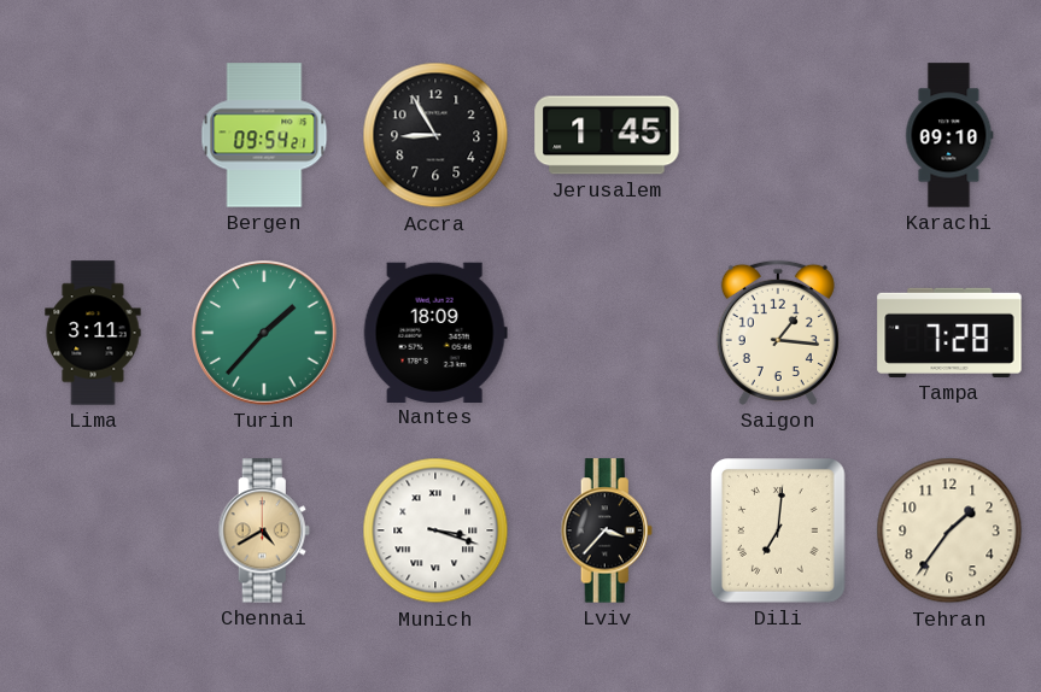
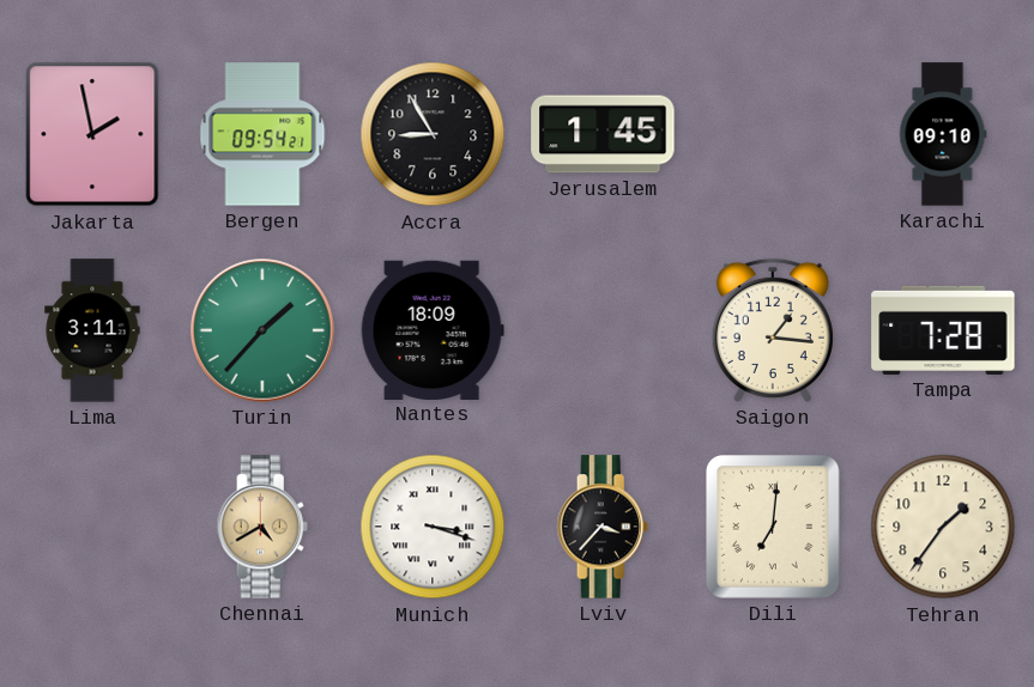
Jakarta: none -> 1:58
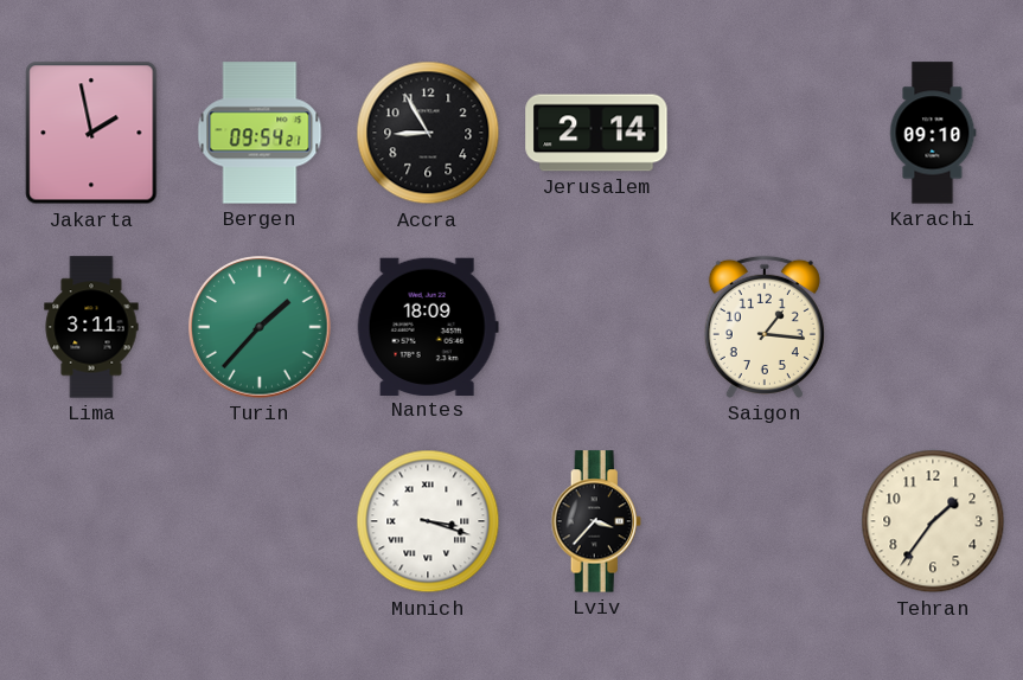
Jerusalem: 1:45 -> 2:14
Tampa: 7:28 -> none
Chennai: 4:40 -> none
Dili: 7:01 -> none
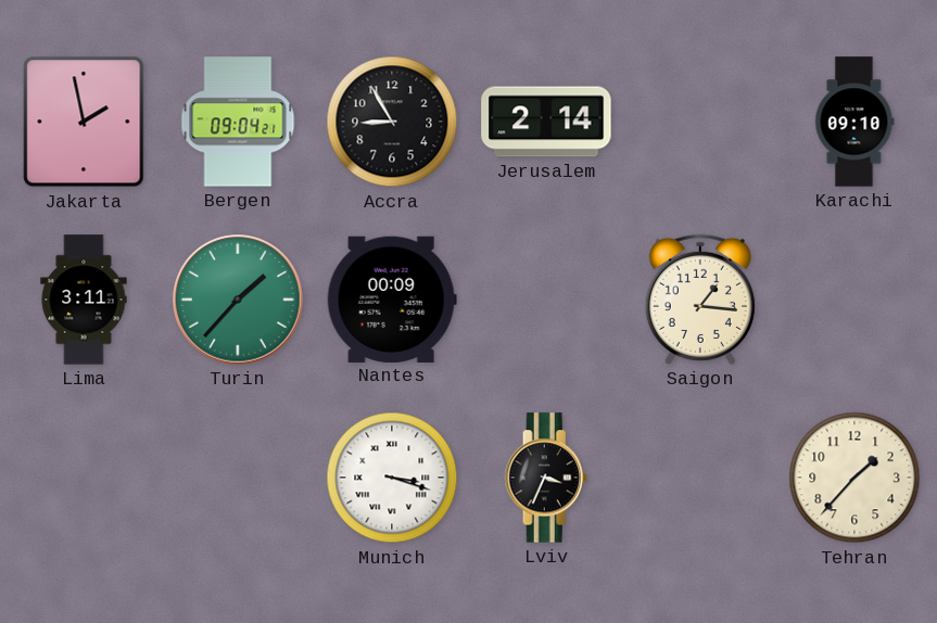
Bergen: 09:54 -> 09:04
Nantes: 18:09 -> 00:09
Lviv: 3:37 -> 3:34
Tehran: 1:36 -> 1:37
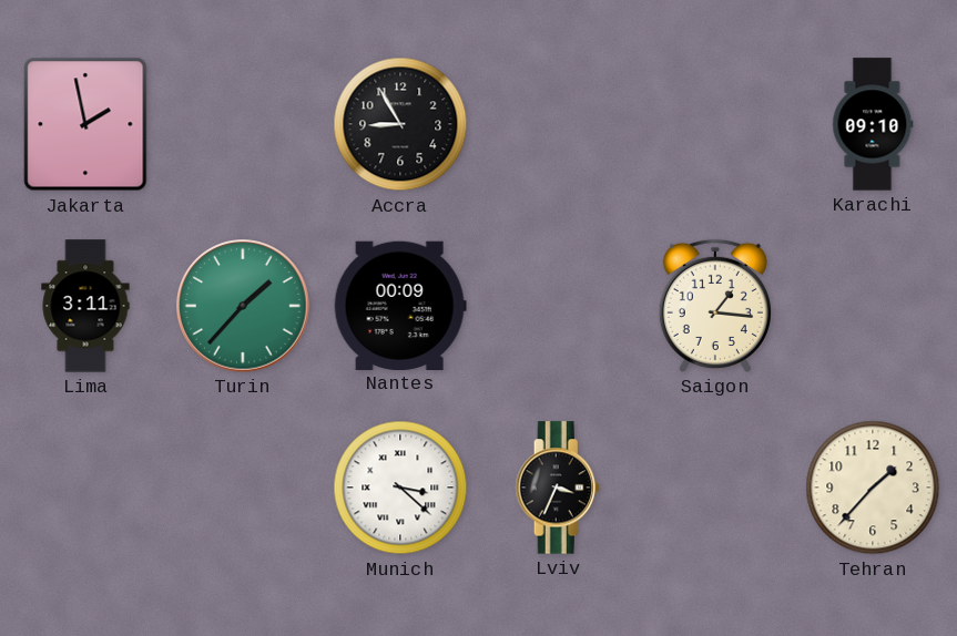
Bergen: 09:04 -> none
Jerusalem: 2:14 -> none
Munich: 3:18 -> 3:22
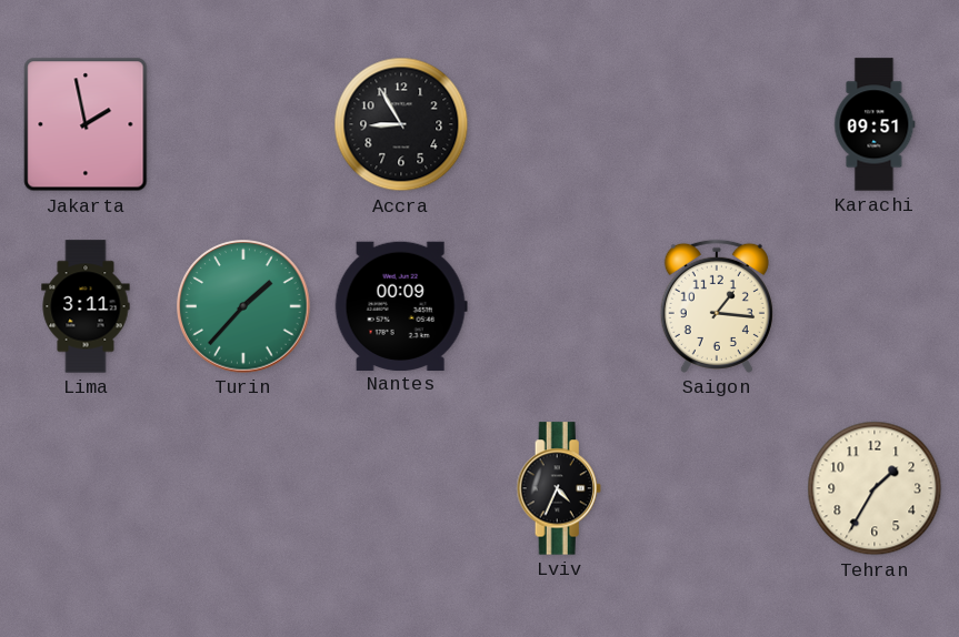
Karachi: 09:10 -> 09:51
Munich: 3:22 -> none
Lviv: 3:34 -> 4:34
Tehran: 1:37 -> 1:35
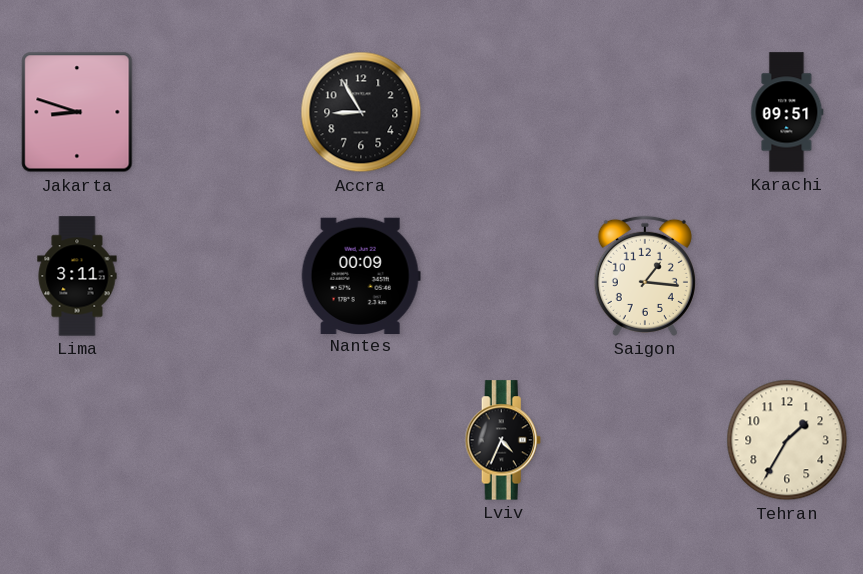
Jakarta: 1:58 -> 8:48
Turin: 1:37 -> none
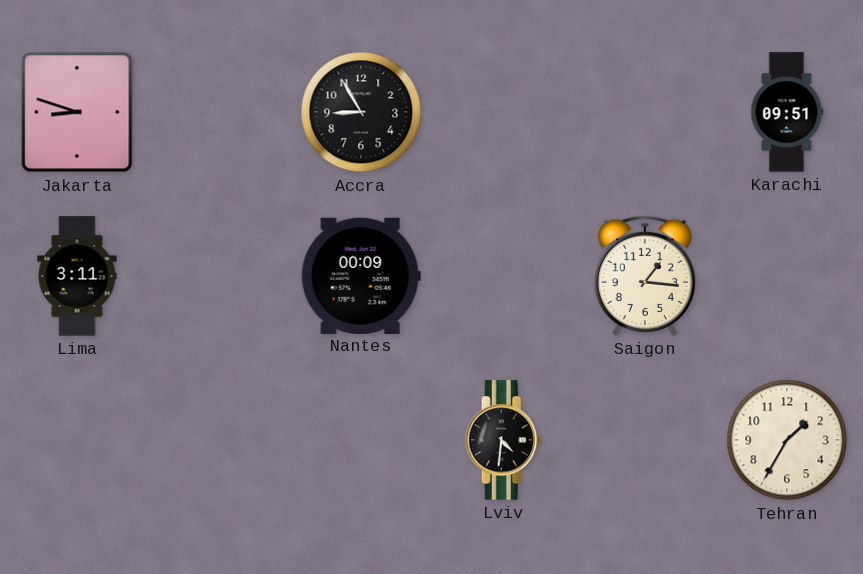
Lviv: 4:34 -> 4:31
